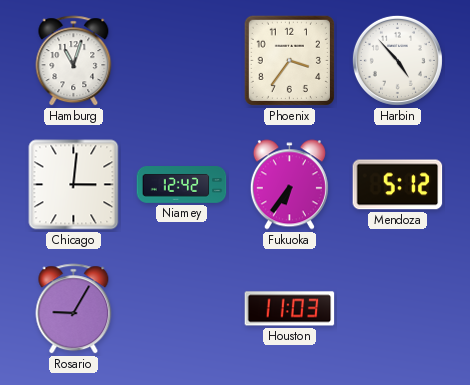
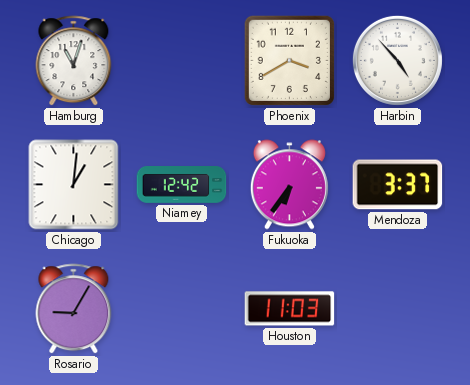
Phoenix: 3:36 -> 3:40
Chicago: 3:01 -> 1:01
Mendoza: 5:12 -> 3:37
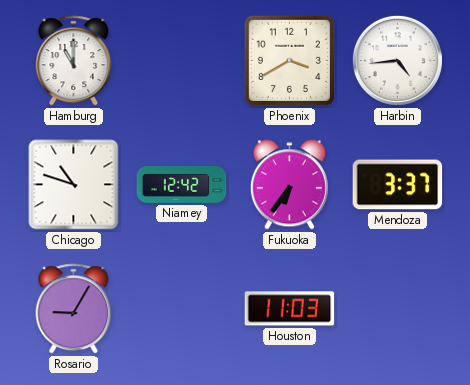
Hamburg: 11:03 -> 11:00
Harbin: 4:53 -> 4:44
Chicago: 1:01 -> 10:48
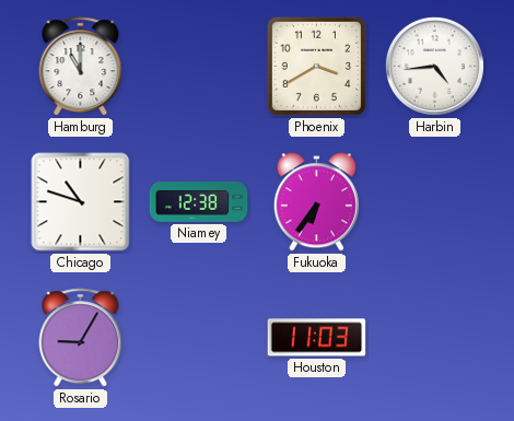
Niamey: 12:42 -> 12:38
Mendoza: 3:37 -> none
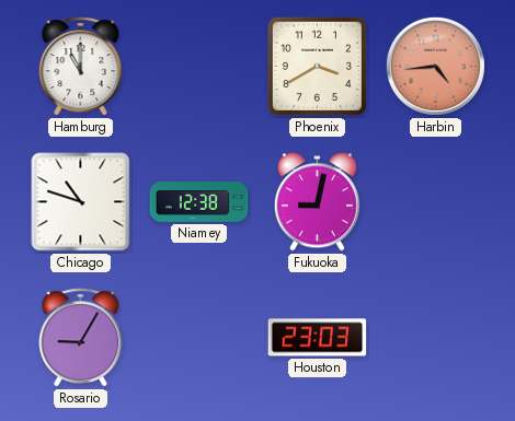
Harbin dial: white -> salmon
Fukuoka: 6:36 -> 9:02
Houston: 11:03 -> 23:03
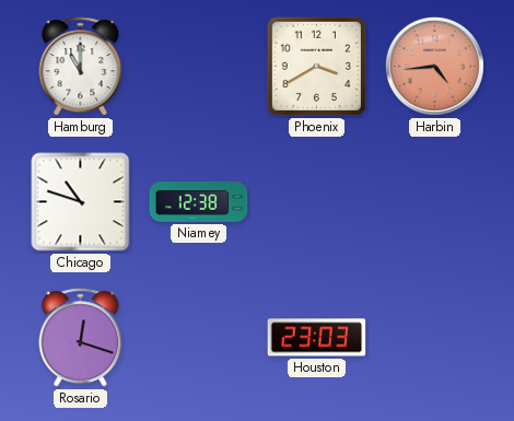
Fukuoka: 9:02 -> none
Rosario: 9:05 -> 12:18
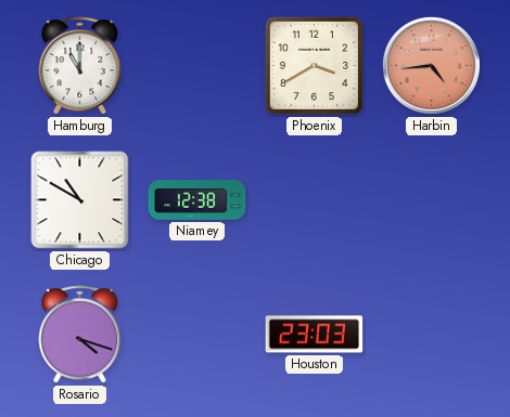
Chicago: 10:48 -> 10:50
Rosario: 12:18 -> 4:18
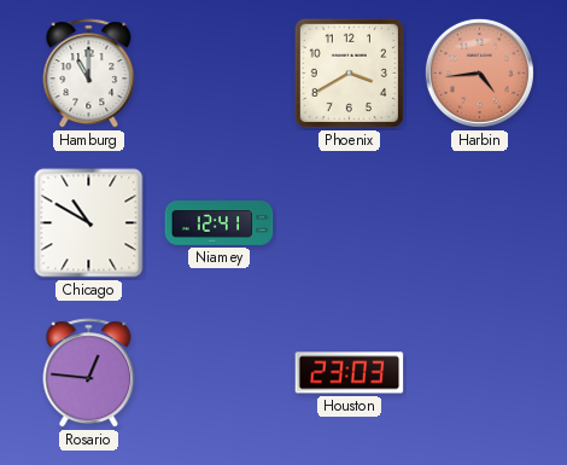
Niamey: 12:38 -> 12:41
Rosario: 4:18 -> 12:46
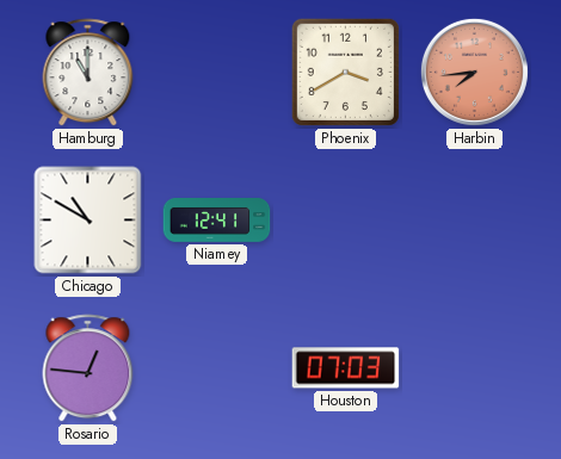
Harbin: 4:44 -> 7:44
Houston: 23:03 -> 07:03
